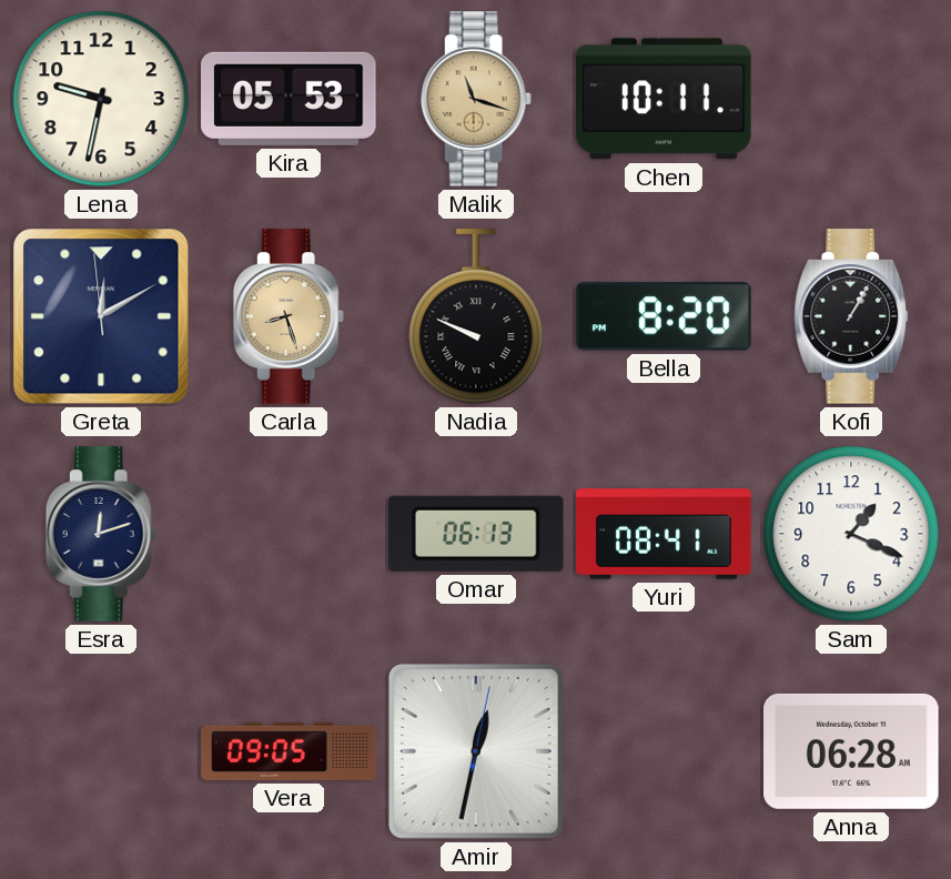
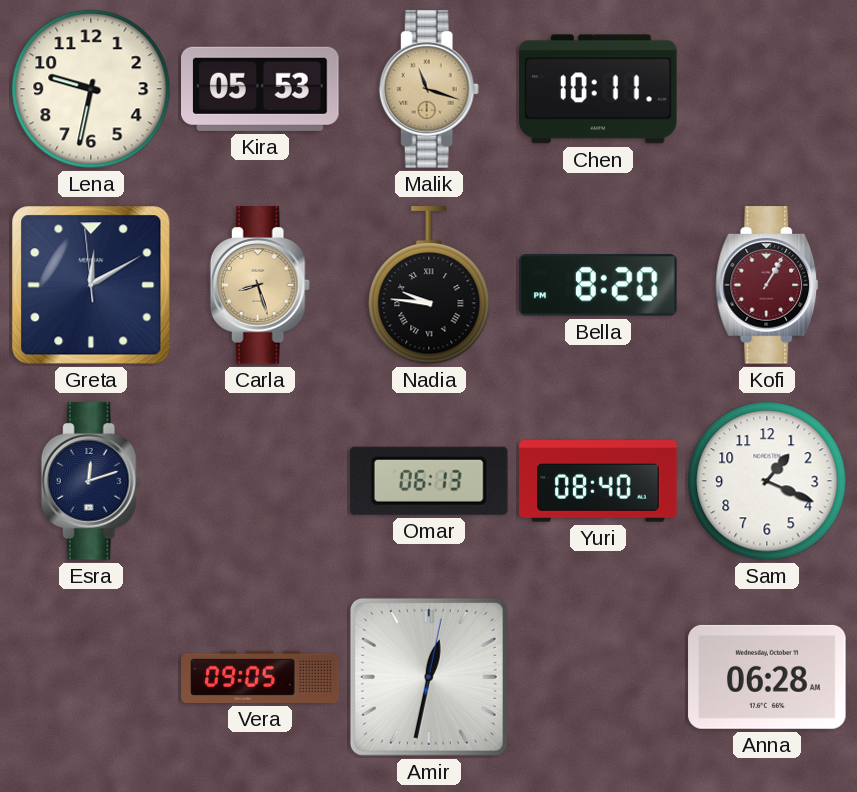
Nadia: 9:49 -> 9:46
Kofi dial: black -> burgundy
Yuri: 08:41 -> 08:40
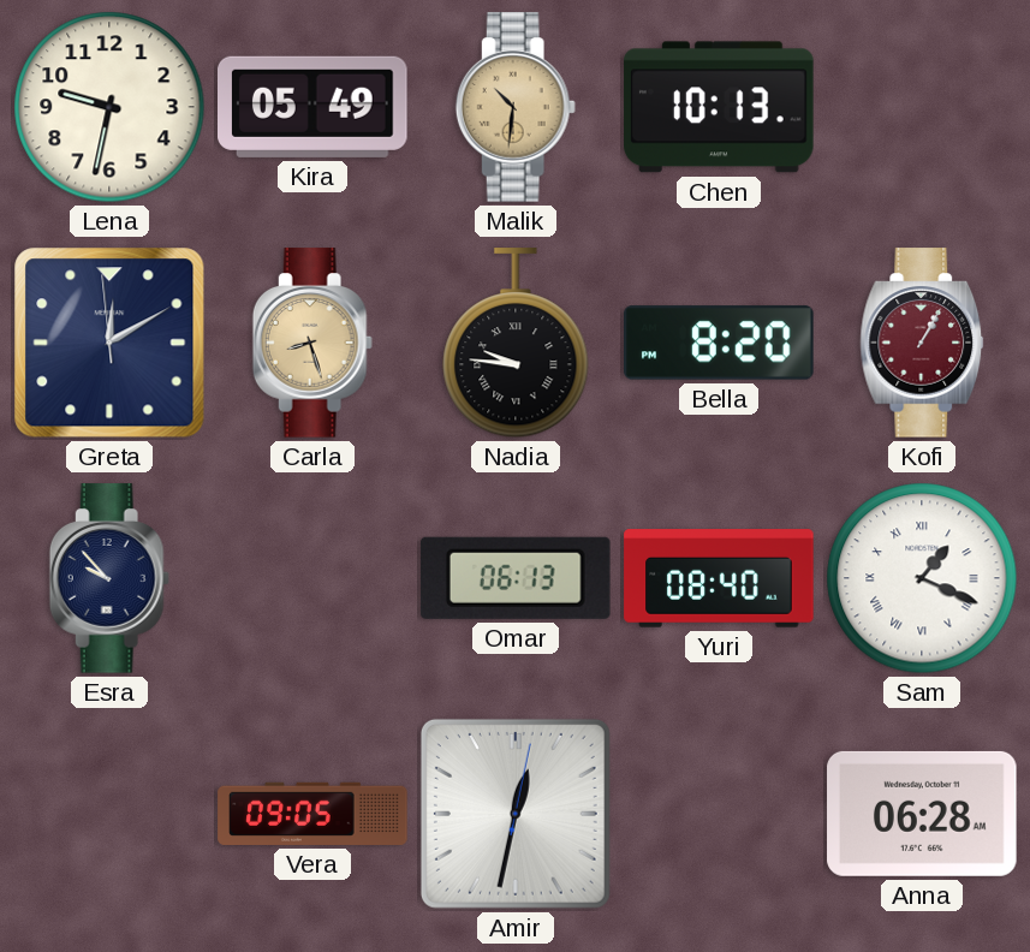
Kira: 05:53 -> 05:49
Malik: 11:18 -> 10:31
Chen: 10:11 -> 10:13
Esra: 12:12 -> 9:53
Sam numerals: Arabic -> Roman
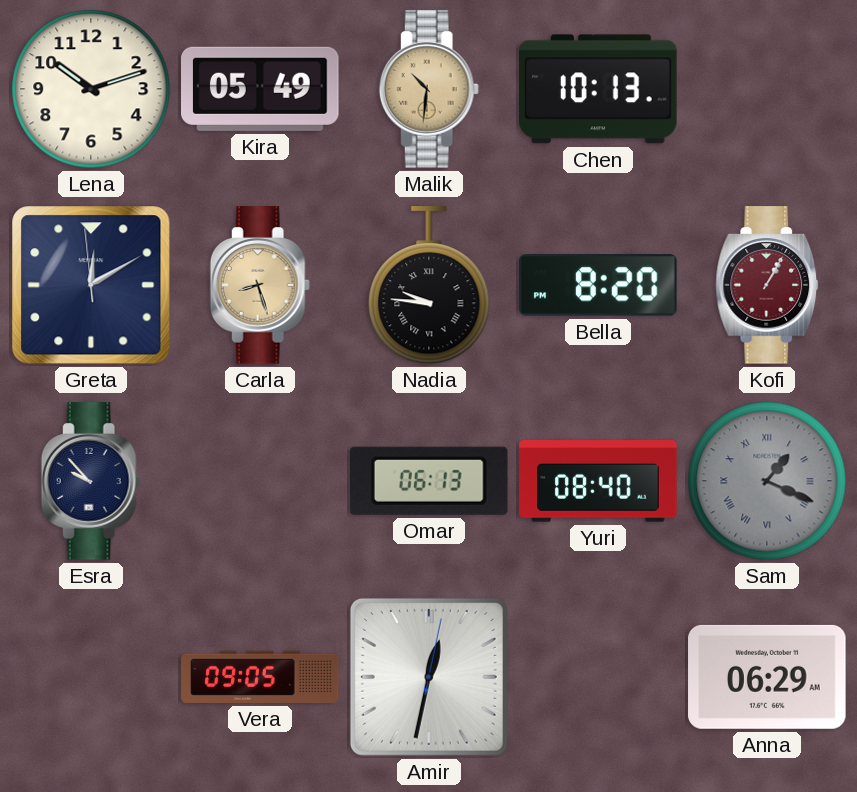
Lena: 9:32 -> 10:12
Sam dial: white -> grey
Anna: 06:28 -> 06:29
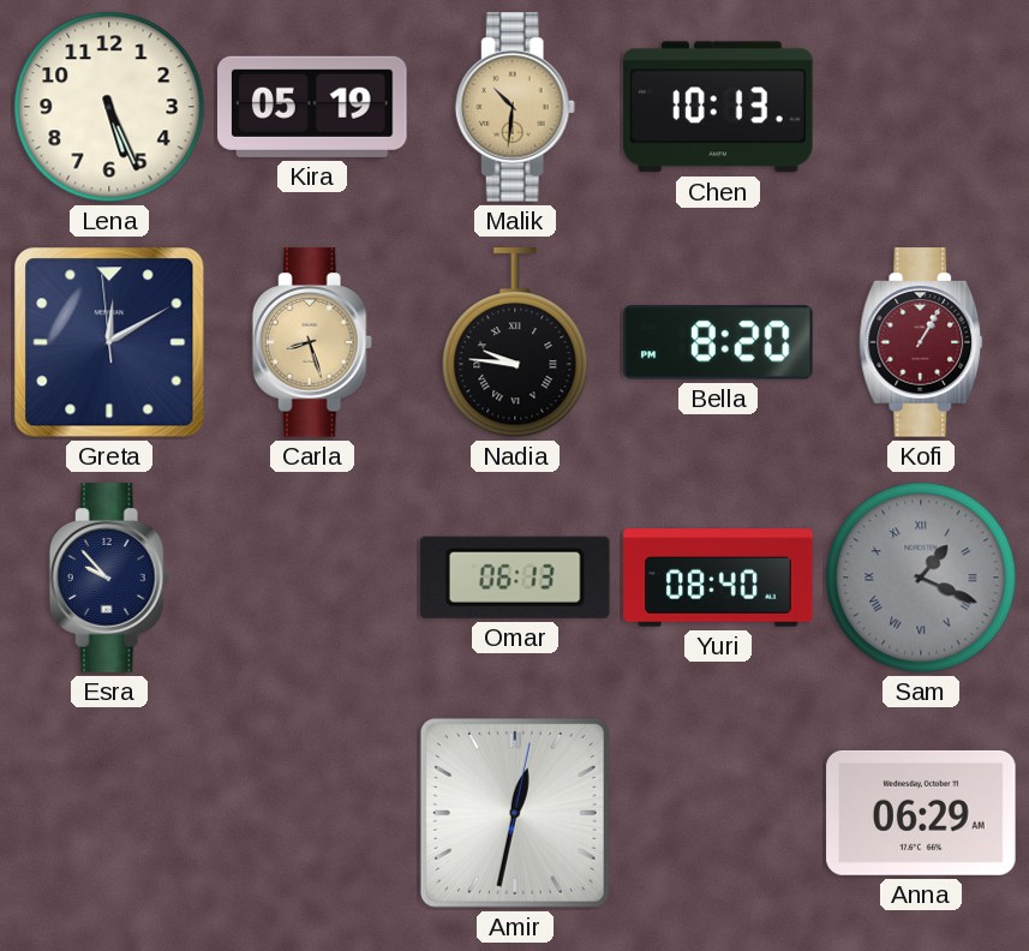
Lena: 10:12 -> 5:26
Kira: 05:49 -> 05:19
Vera: 09:05 -> none
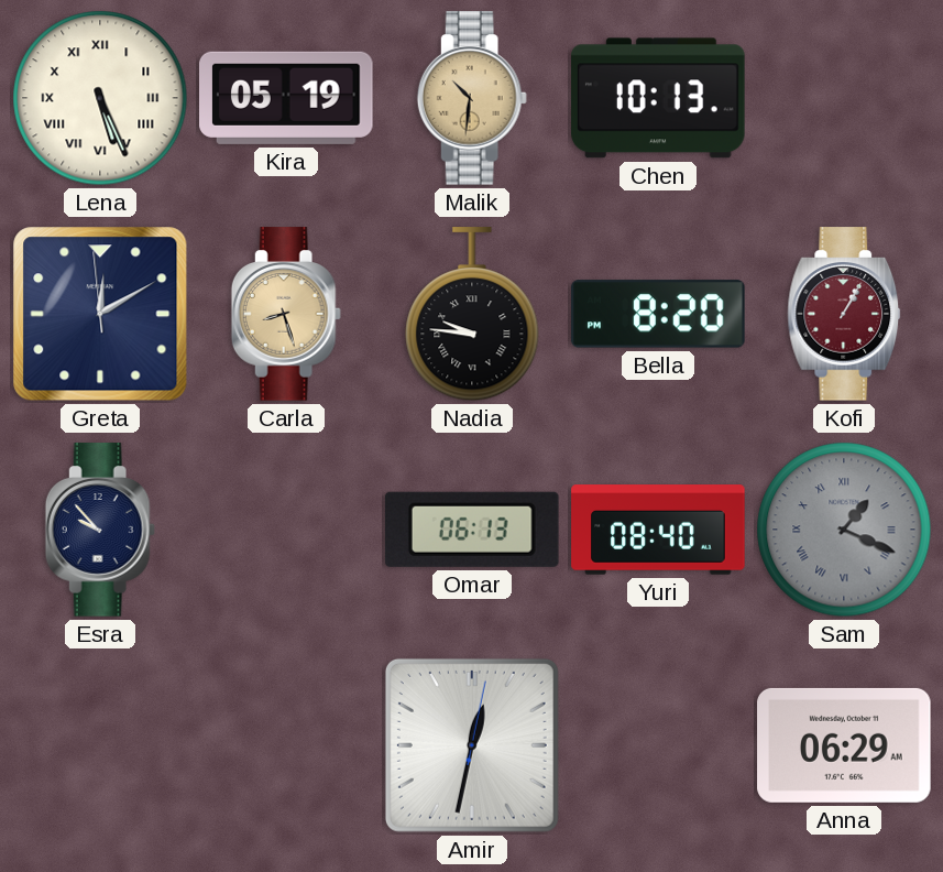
Lena numerals: Arabic -> Roman
